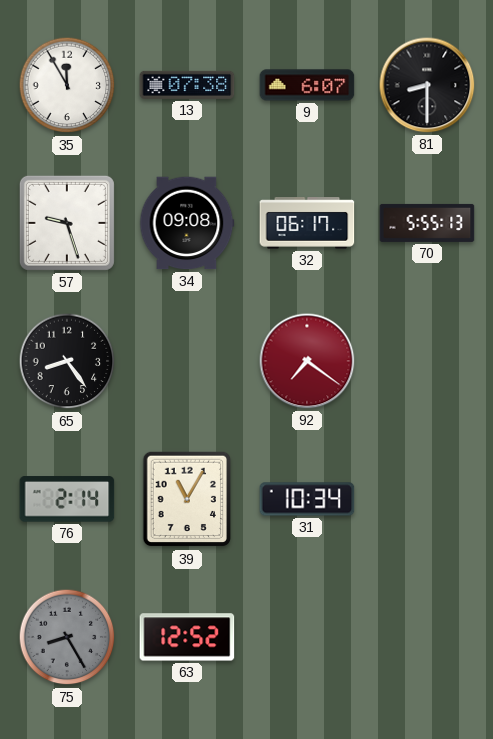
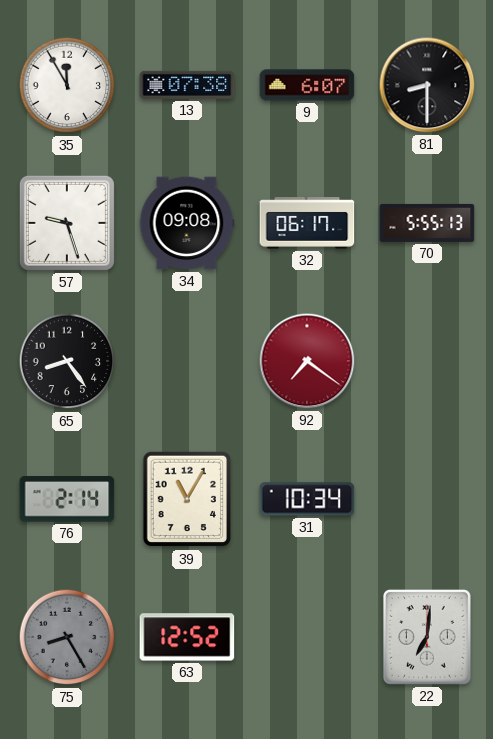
22: none -> 7:01
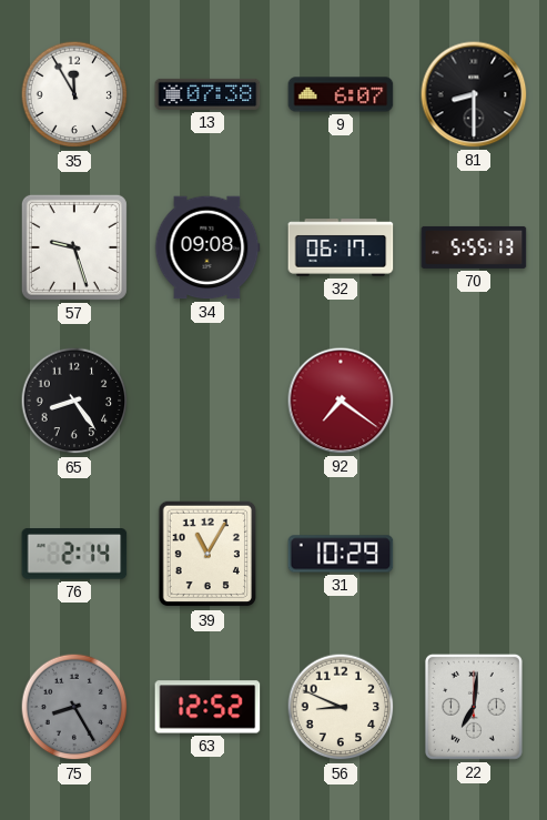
31: 10:34 -> 10:29
56: none -> 8:49
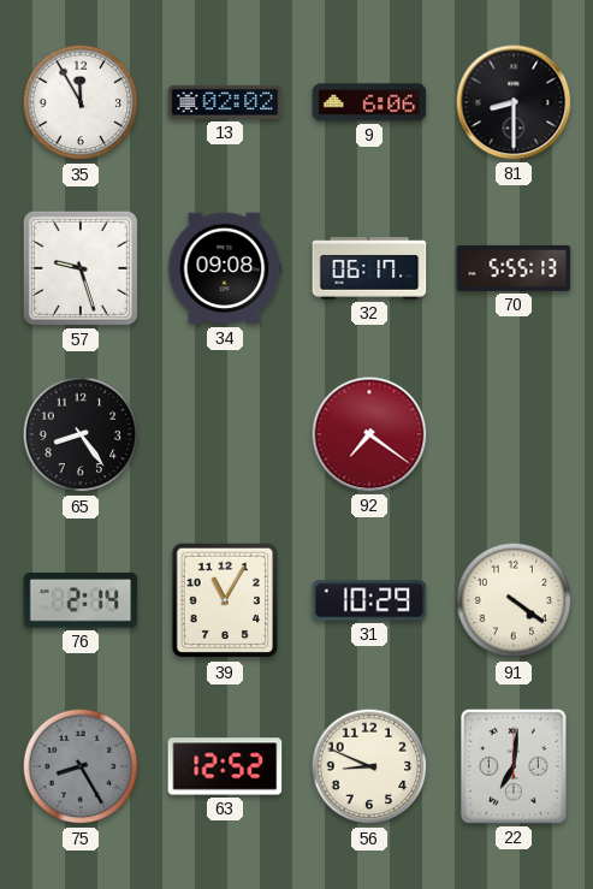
13: 07:38 -> 02:02
9: 6:07 -> 6:06
91: none -> 4:21
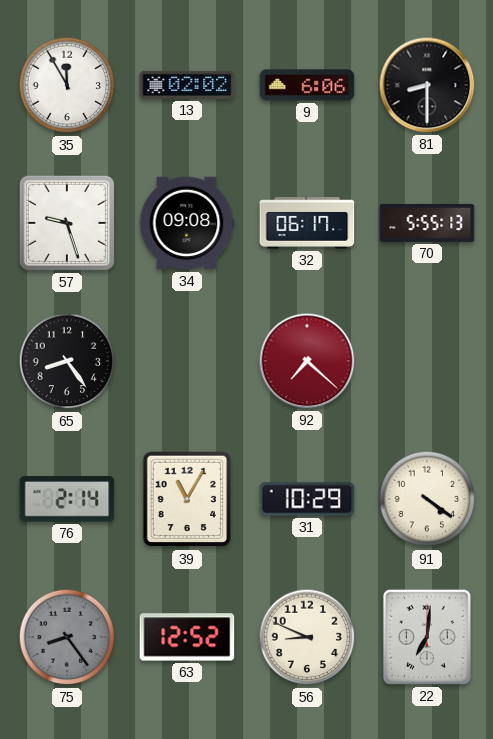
92: 7:21 -> 7:22
75: 8:25 -> 8:24
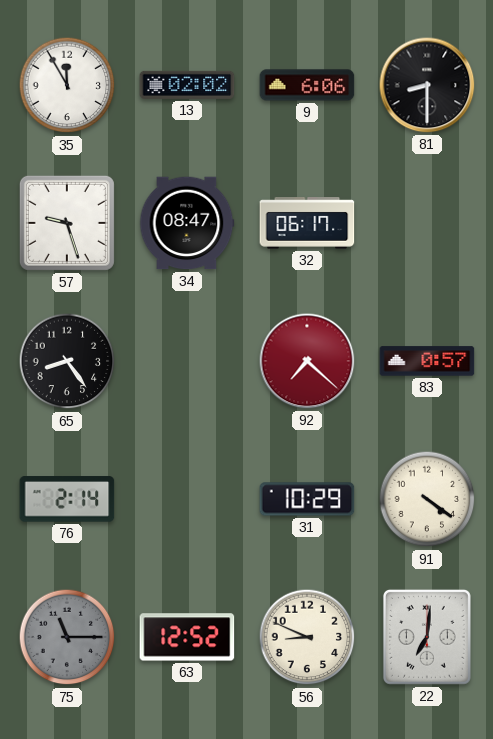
34: 09:08 -> 08:47
70: 5:55 -> none
83: none -> 0:57
39: 11:05 -> none
75: 8:24 -> 11:15
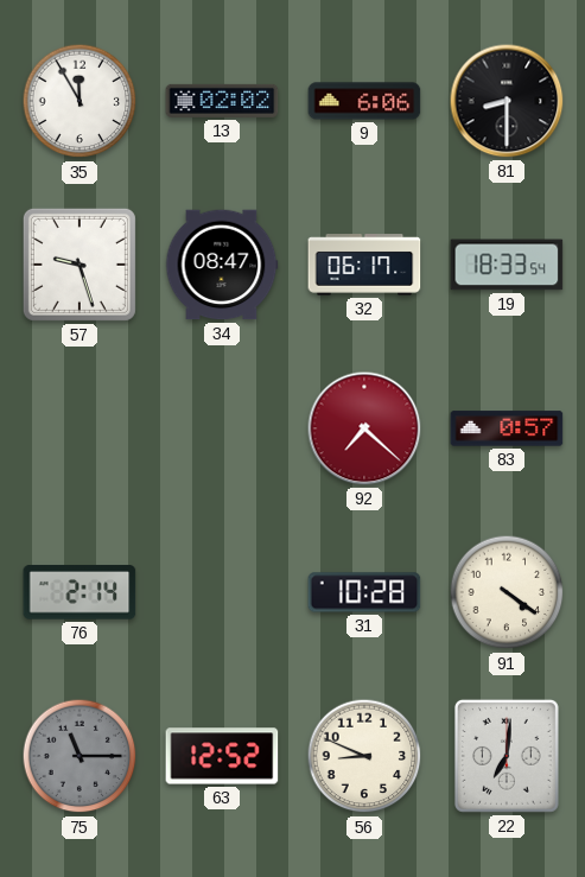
19: none -> 18:33
65: 8:24 -> none
31: 10:29 -> 10:28
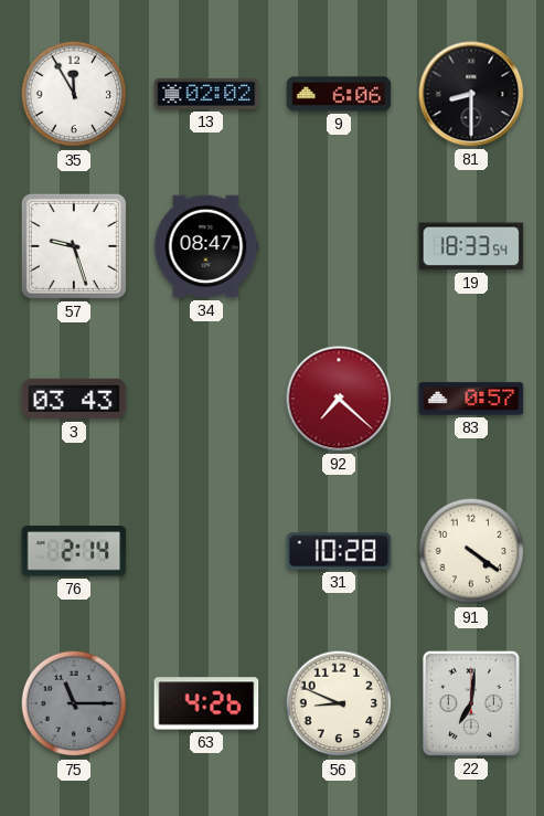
32: 06:17 -> none
3: none -> 03:43
63: 12:52 -> 4:26
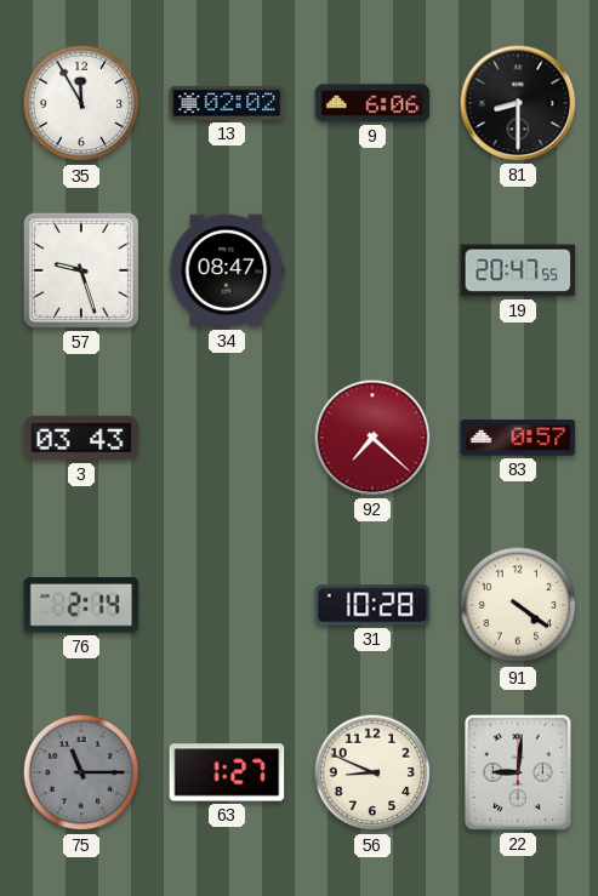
19: 18:33 -> 20:47
63: 4:26 -> 1:27
22: 7:01 -> 9:01
